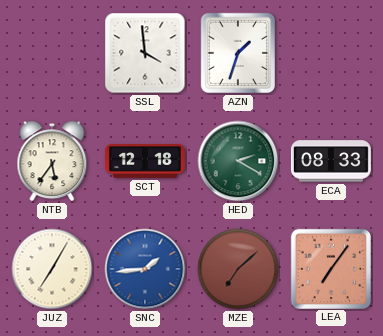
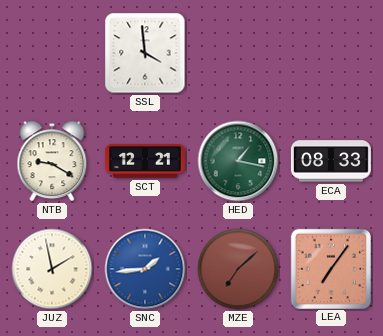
AZN: 1:33 -> none
NTB: 5:36 -> 9:20
SCT: 12:18 -> 12:21
HED: 2:20 -> 1:17
JUZ: 7:05 -> 1:58
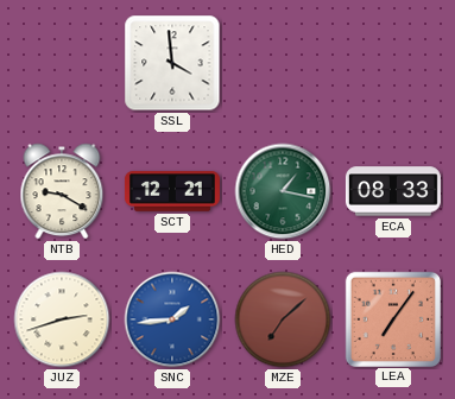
JUZ: 1:58 -> 2:42
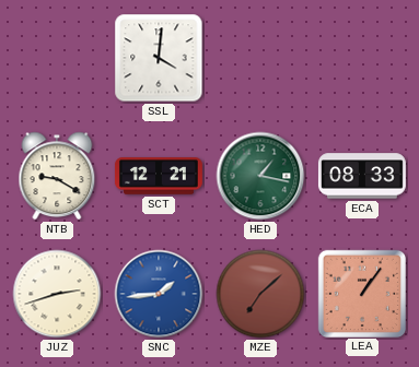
SSL: 3:59 -> 4:01
LEA: 7:06 -> 1:06
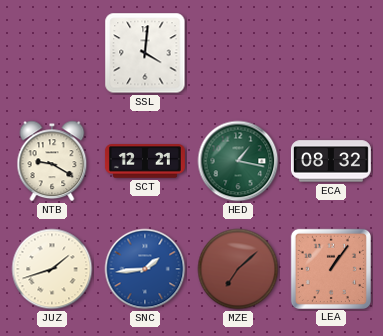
ECA: 08:33 -> 08:32
JUZ: 2:42 -> 1:42
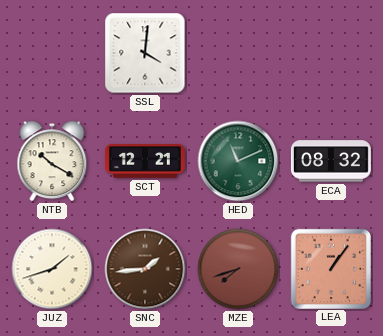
NTB: 9:20 -> 10:20
HED: 1:17 -> 11:11
SNC dial: blue -> brown
MZE: 7:08 -> 7:42
